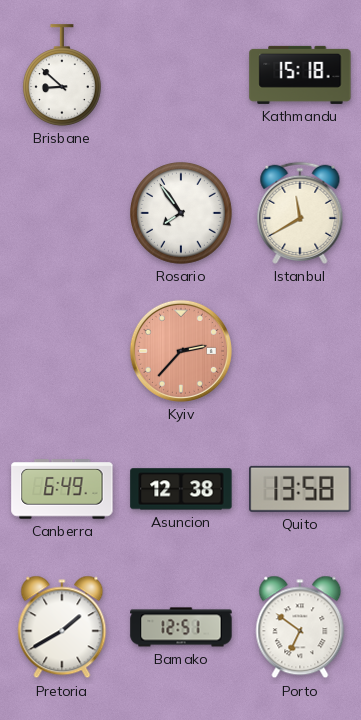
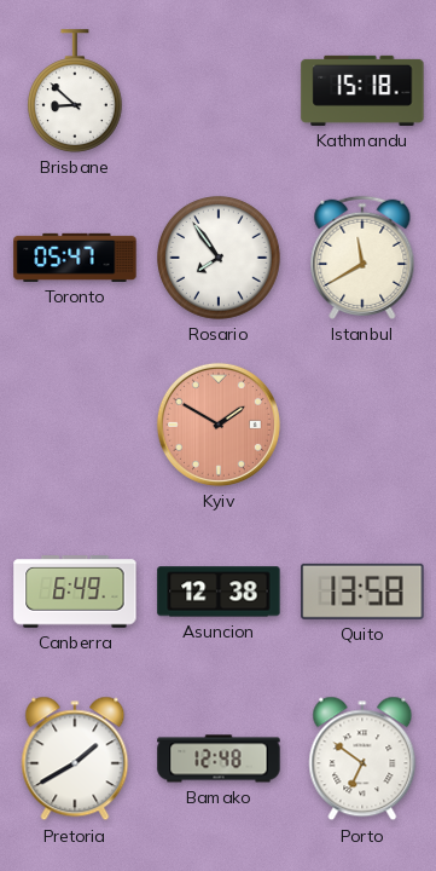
Toronto: none -> 05:47
Kyiv: 2:37 -> 1:50
Bamako: 12:51 -> 12:48
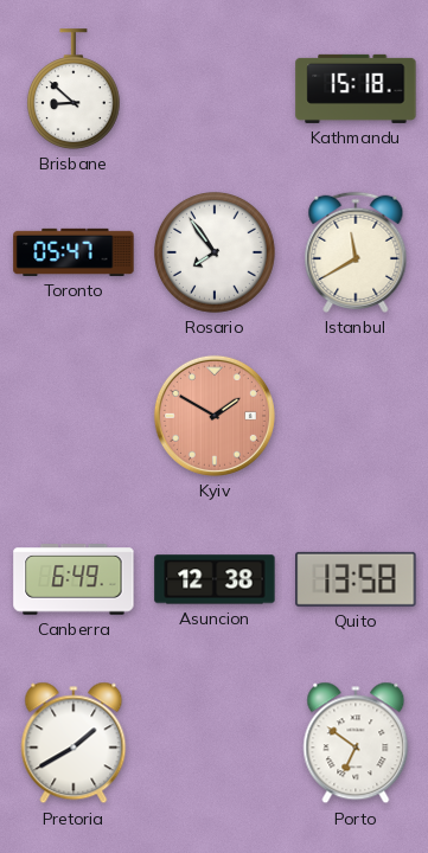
Bamako: 12:48 -> none
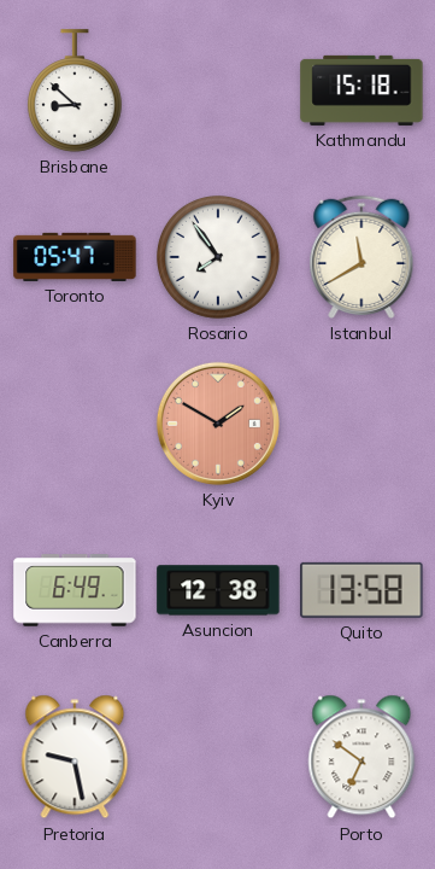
Pretoria: 1:40 -> 9:28
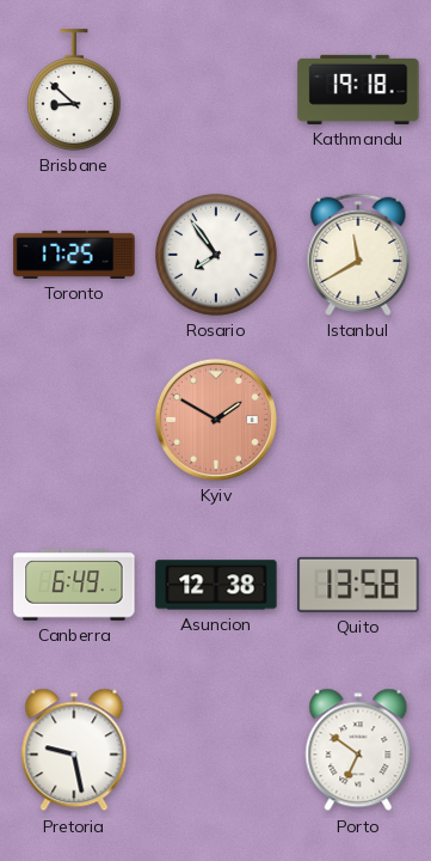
Kathmandu: 15:18 -> 19:18
Toronto: 05:47 -> 17:25
